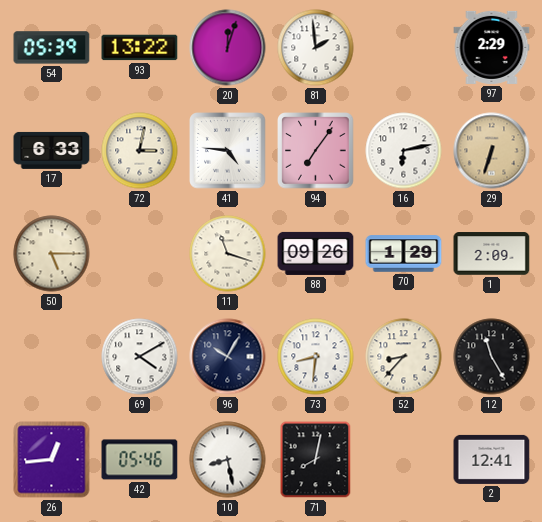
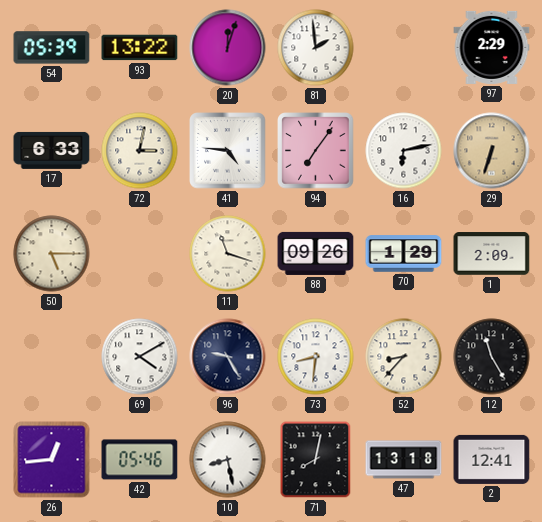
96: 10:05 -> 9:25
47: none -> 13:18
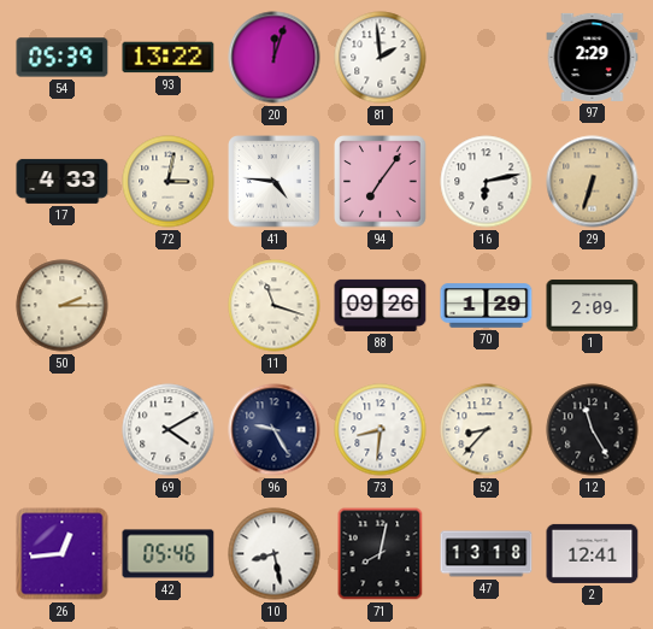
17: 6:33 -> 4:33
50: 5:15 -> 2:15
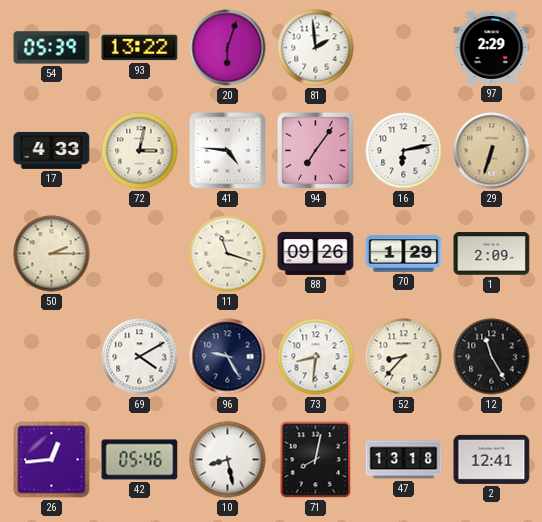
20: 12:03 -> 6:03
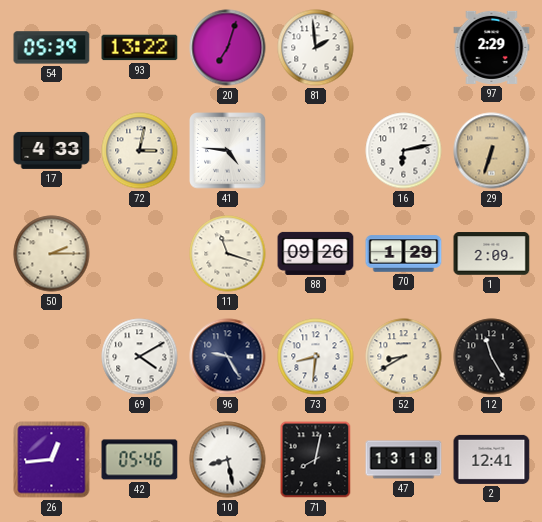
20: 6:03 -> 7:03
94: 7:06 -> none
52: 8:37 -> 8:40
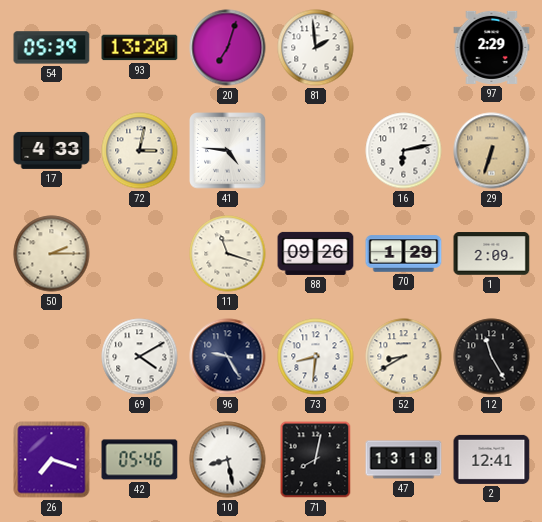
93: 13:22 -> 13:20
26: 12:44 -> 7:18
